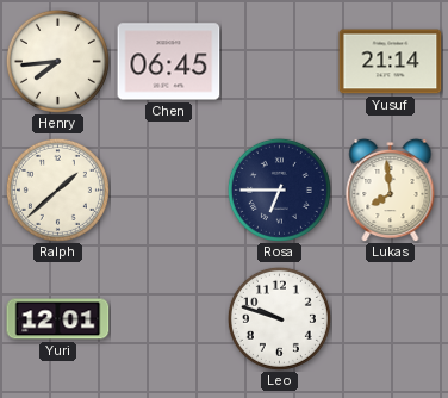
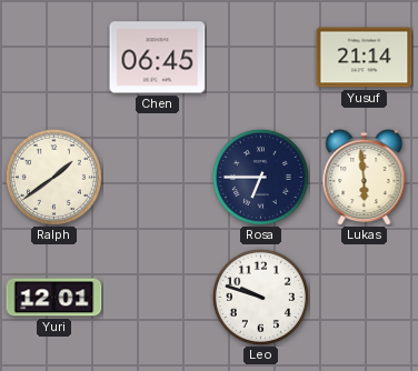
Henry: 7:44 -> none
Ralph: 1:38 -> 1:39
Lukas: 7:59 -> 5:59
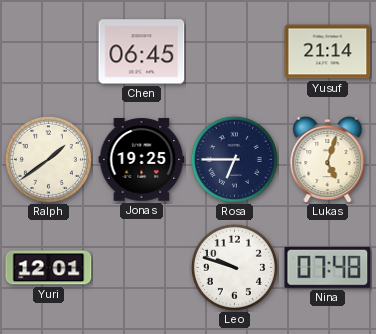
Jonas: none -> 19:25
Lukas: 5:59 -> 5:03
Nina: none -> 07:48
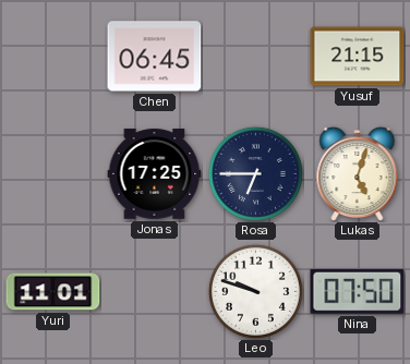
Yusuf: 21:14 -> 21:15
Ralph: 1:39 -> none
Jonas: 19:25 -> 17:25
Yuri: 12:01 -> 11:01
Nina: 07:48 -> 07:50
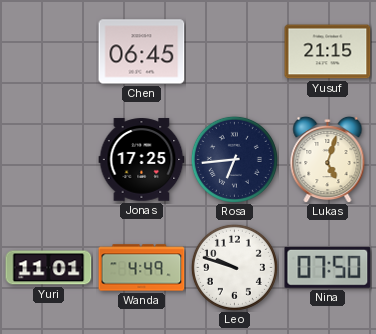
Rosa: 6:45 -> 6:44
Wanda: none -> 4:49
